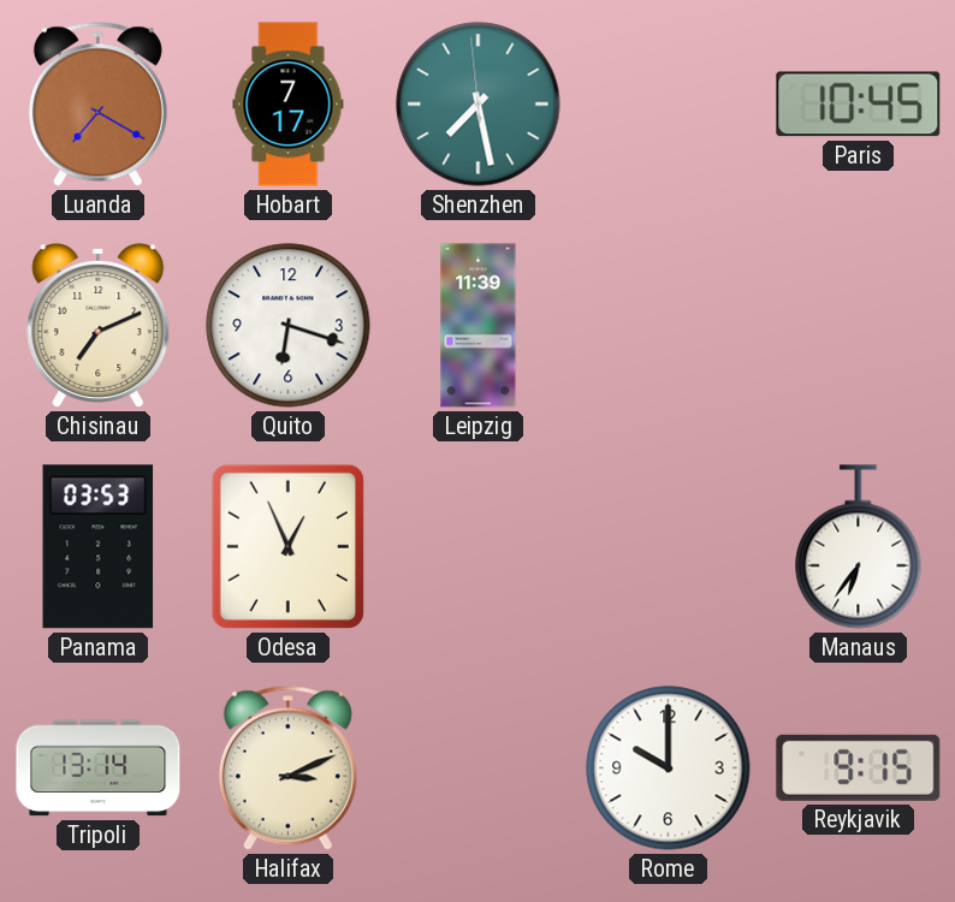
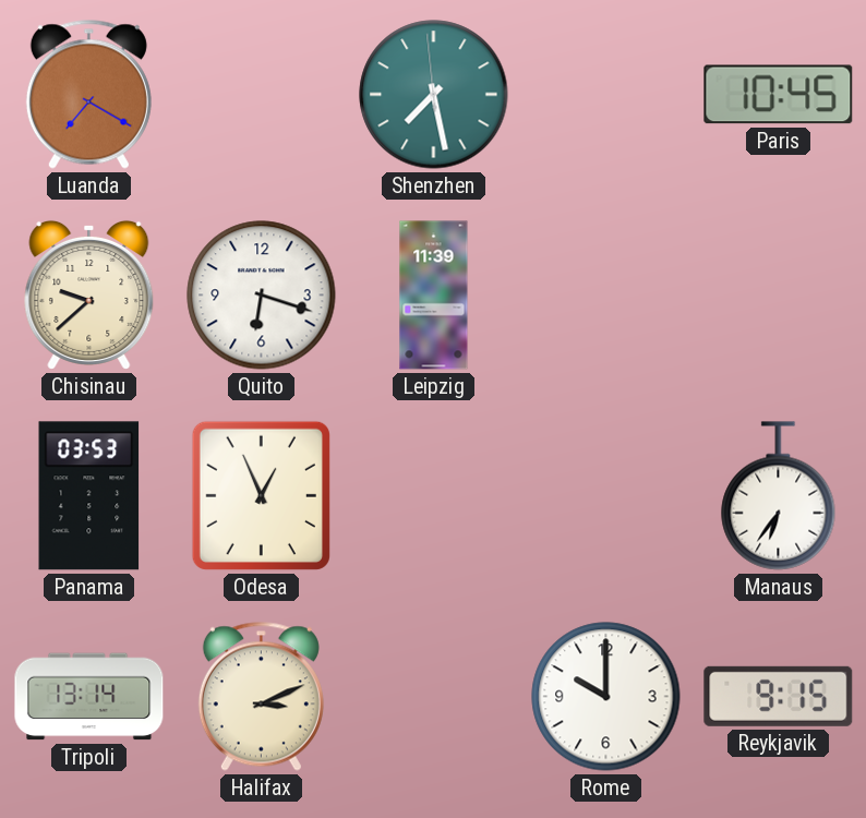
Hobart: 7:17 -> none
Chisinau: 7:11 -> 9:38
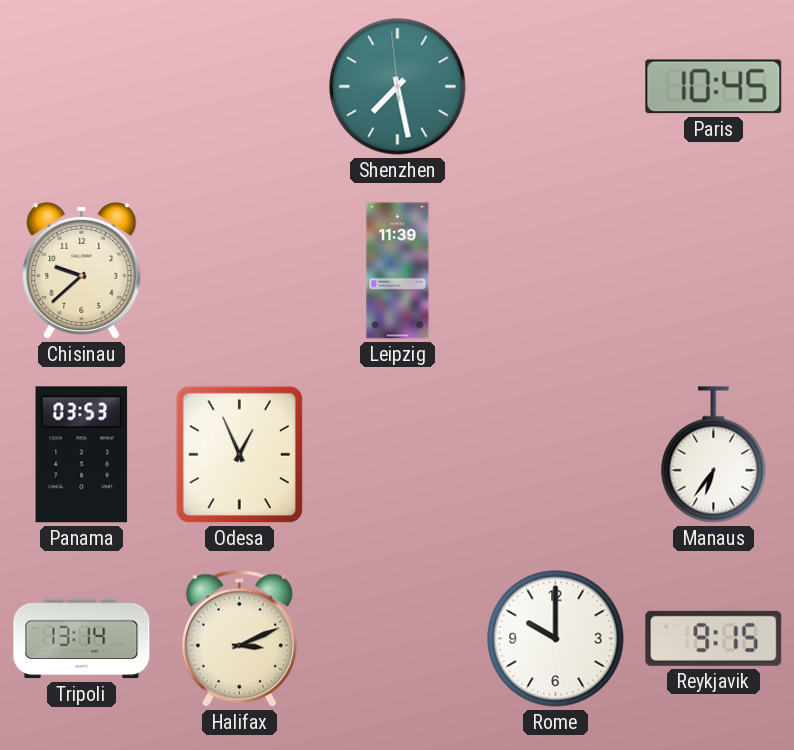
Luanda: 7:20 -> none
Quito: 6:18 -> none
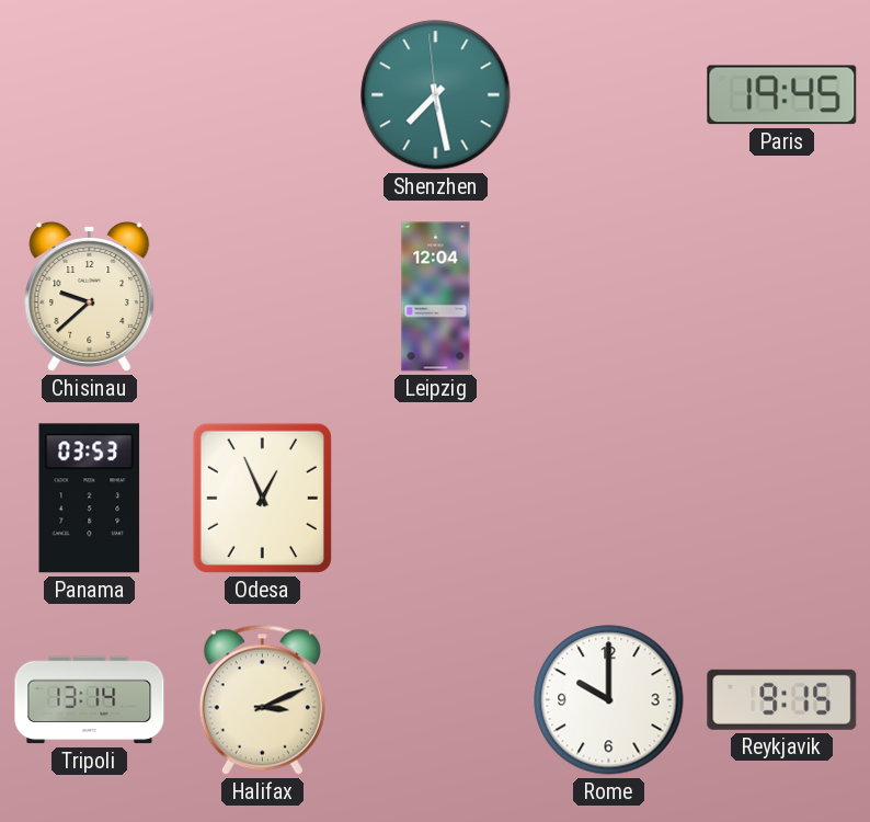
Paris: 10:45 -> 19:45
Leipzig: 11:39 -> 12:04
Manaus: 6:36 -> none
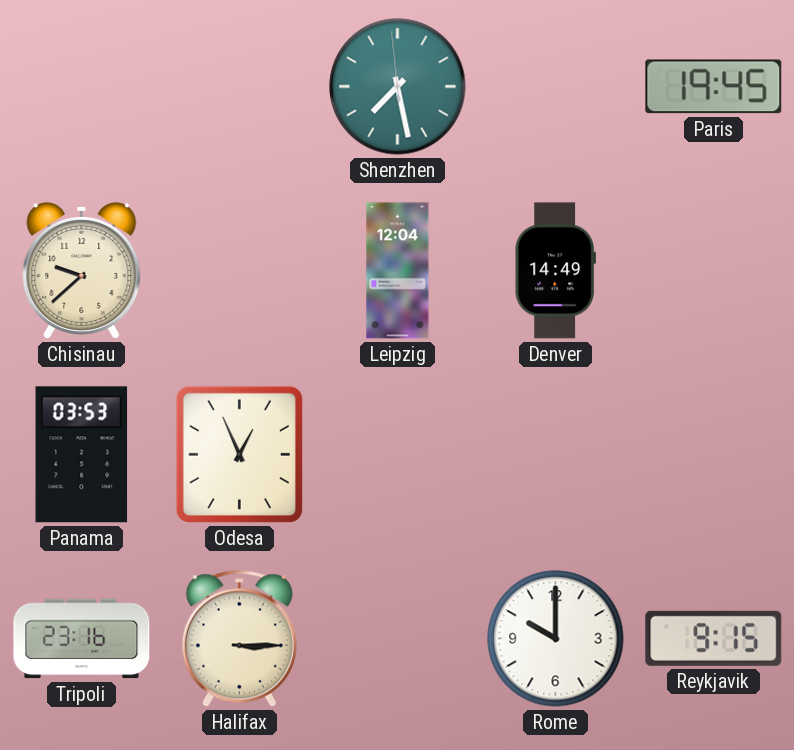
Denver: none -> 14:49
Tripoli: 13:14 -> 23:16
Halifax: 3:11 -> 3:15
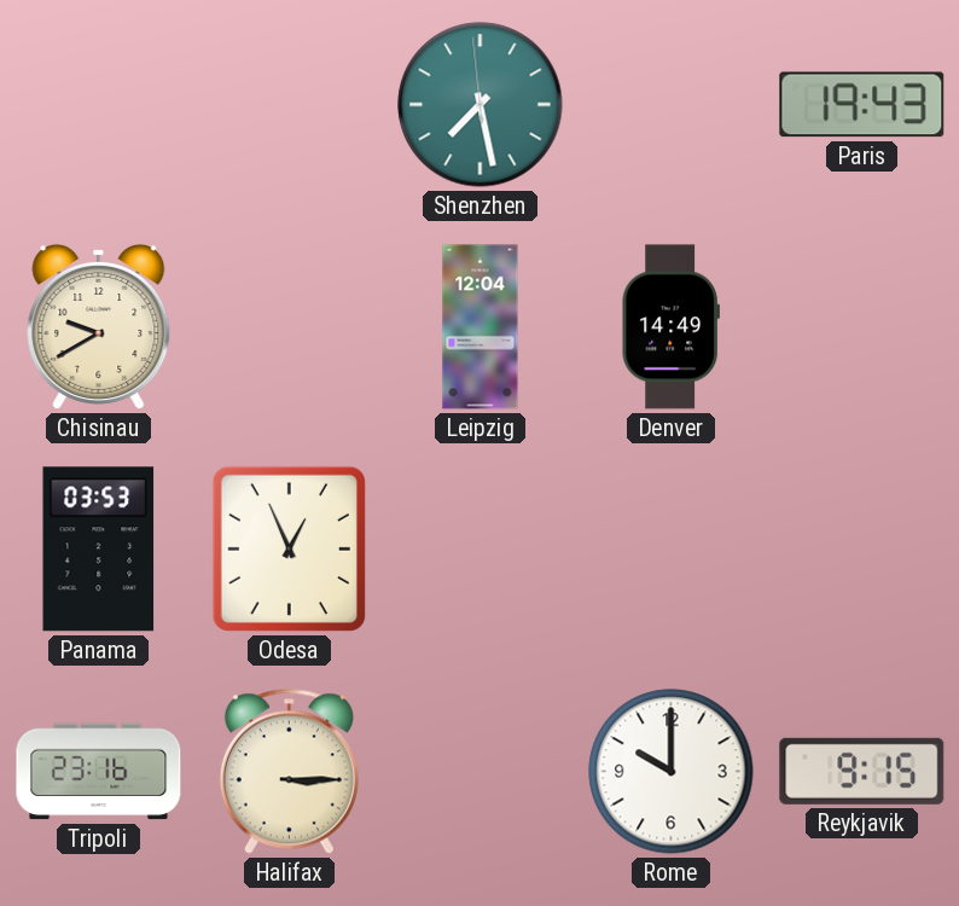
Paris: 19:45 -> 19:43
Chisinau: 9:38 -> 9:40
